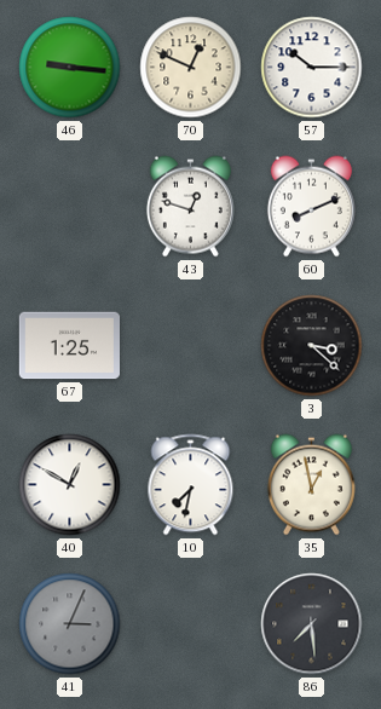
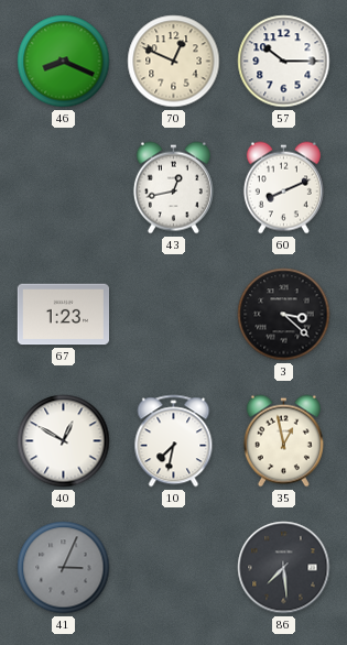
46: 9:16 -> 8:19
43: 12:48 -> 12:43
67: 1:25 -> 1:23
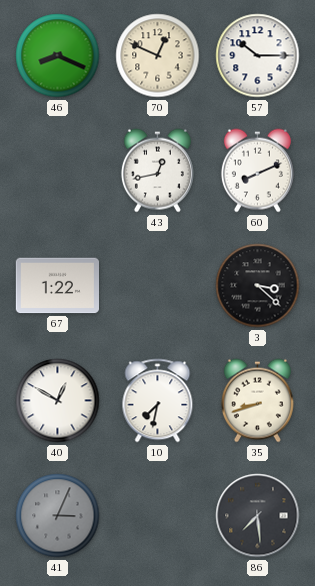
67: 1:23 -> 1:22
35: 12:58 -> 8:42
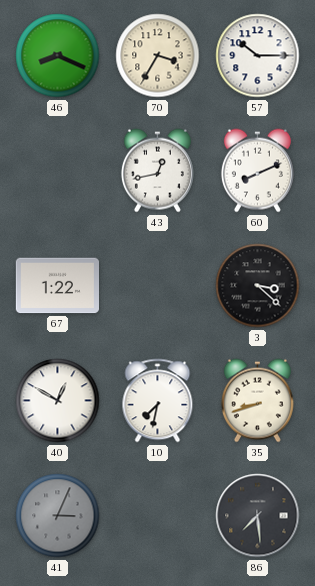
70: 12:49 -> 3:35
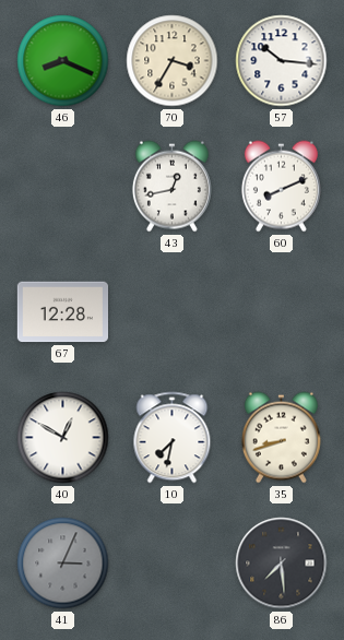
57: 10:15 -> 10:16
67: 1:22 -> 12:28
3: 3:22 -> none
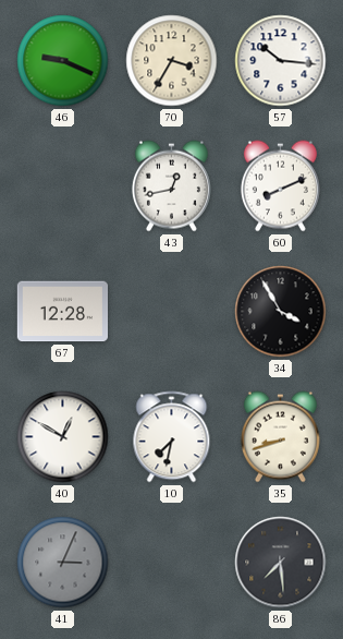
46: 8:19 -> 9:19
34: none -> 3:55
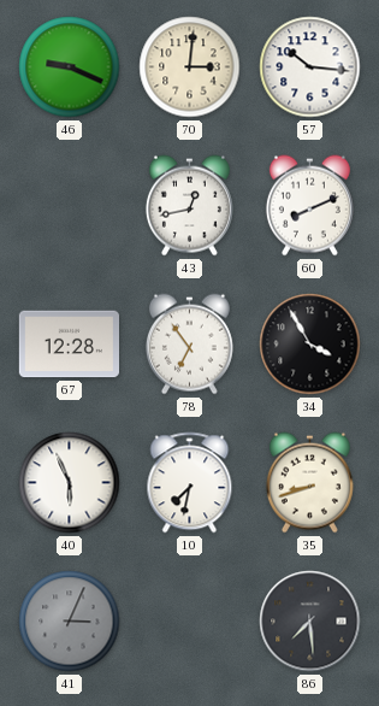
70: 3:35 -> 3:01
78: none -> 6:54
40: 12:50 -> 5:56
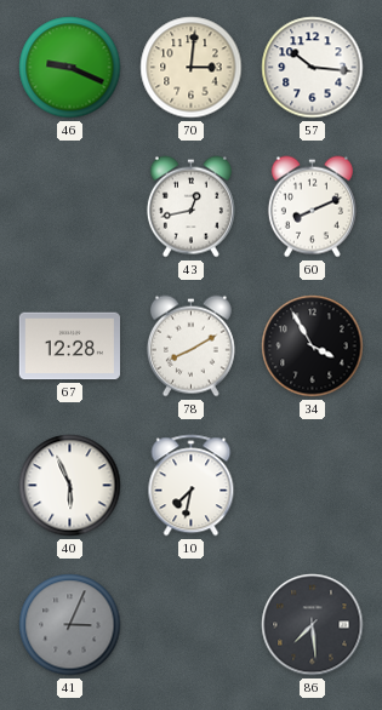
78: 6:54 -> 8:10
35: 8:42 -> none
